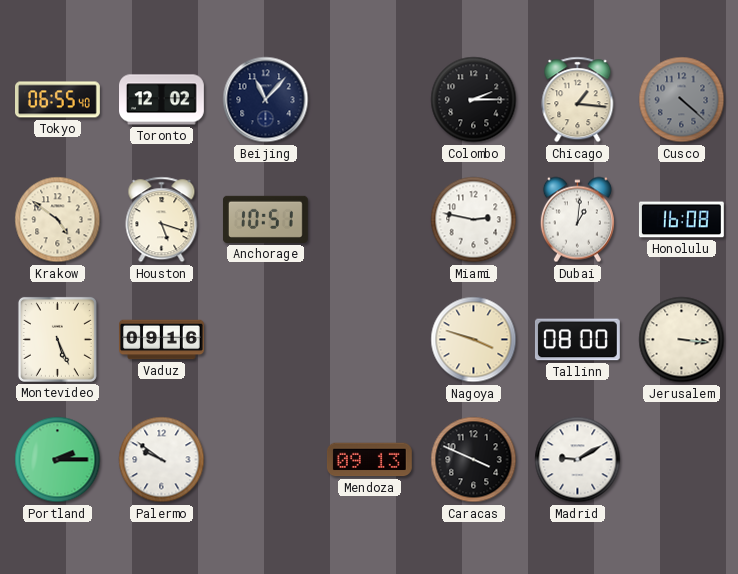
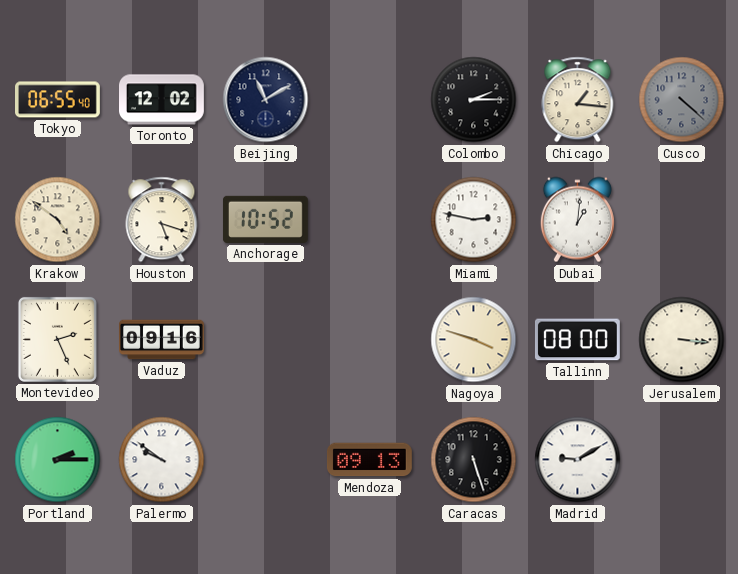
Beijing: 11:07 -> 11:10
Anchorage: 10:51 -> 10:52
Honolulu: 16:08 -> none
Montevideo: 5:26 -> 2:26
Caracas: 3:49 -> 5:27
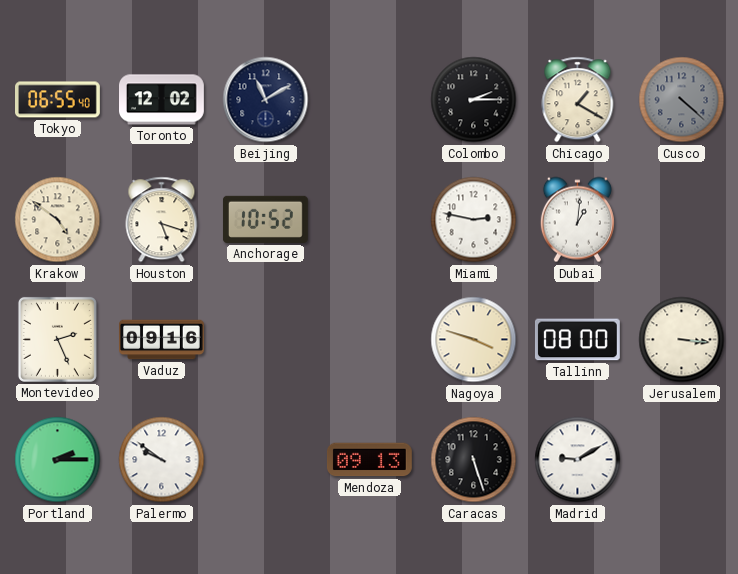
Chicago: 1:16 -> 1:20
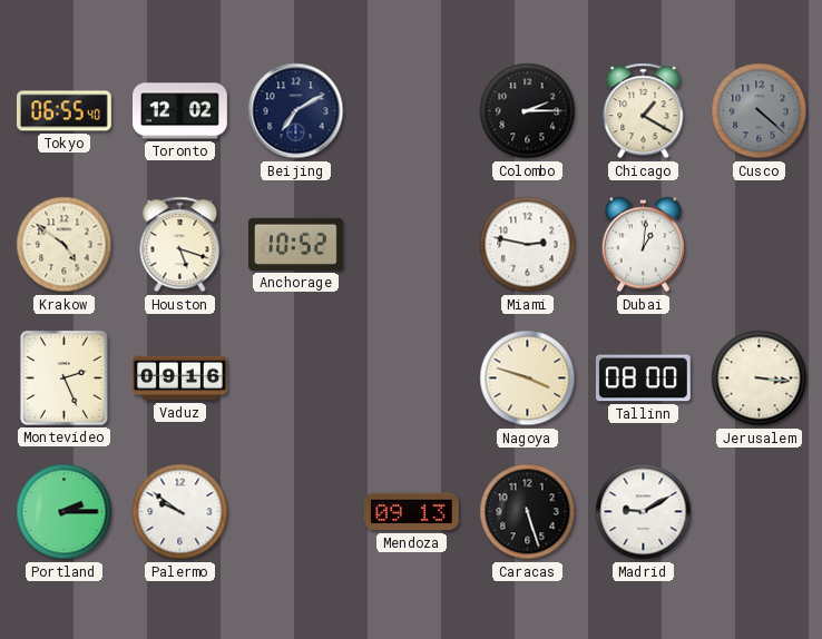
Beijing: 11:10 -> 7:10
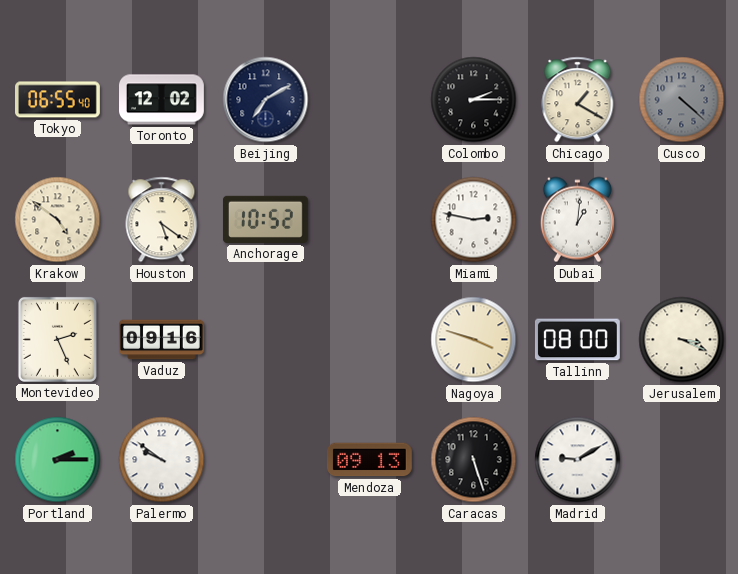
Houston: 5:18 -> 5:21
Jerusalem: 3:16 -> 3:19
